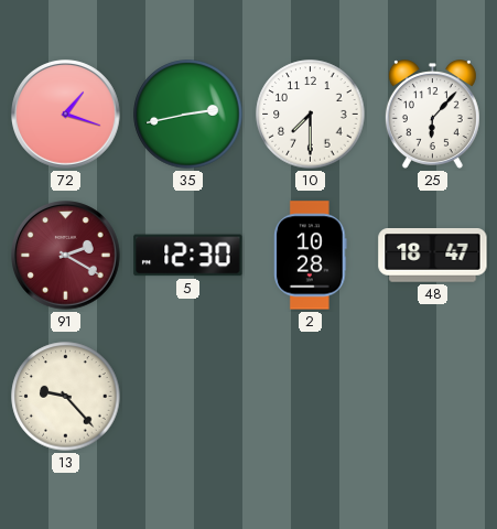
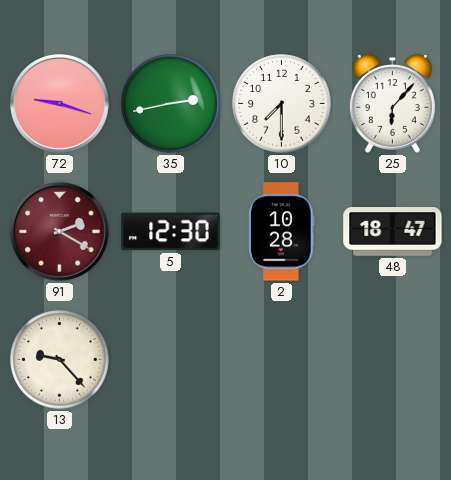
72: 1:18 -> 9:18
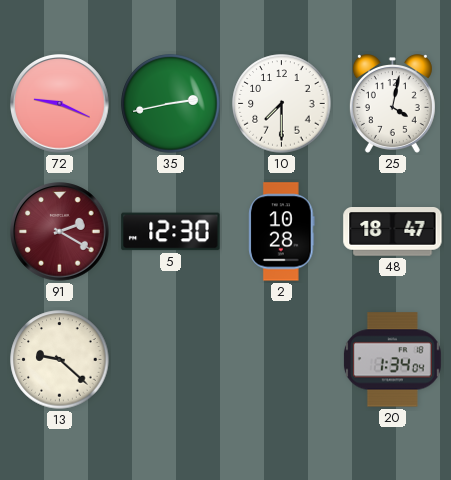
72: 9:18 -> 9:19
25: 6:07 -> 4:02
13: 9:23 -> 9:22
20: none -> 1:34
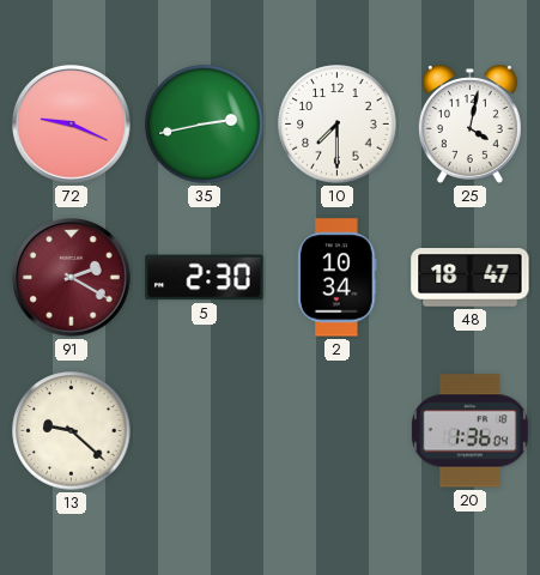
5: 12:30 -> 2:30
2: 10:28 -> 10:34
20: 1:34 -> 1:36
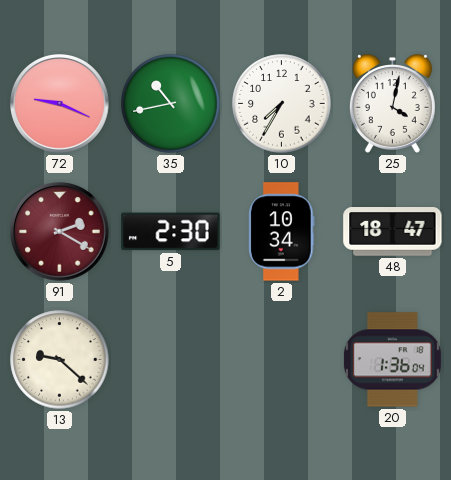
35: 2:43 -> 10:43
10: 7:30 -> 7:35
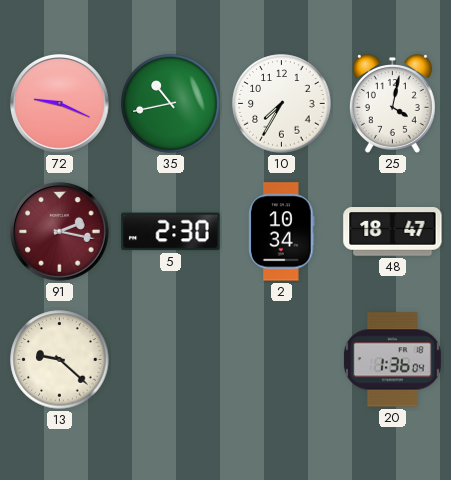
91: 2:20 -> 2:17
